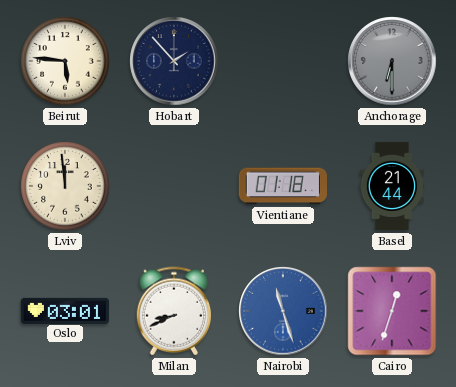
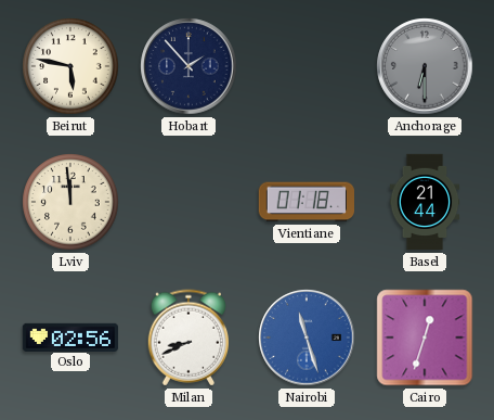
Beirut: 5:46 -> 5:47
Oslo: 03:01 -> 02:56
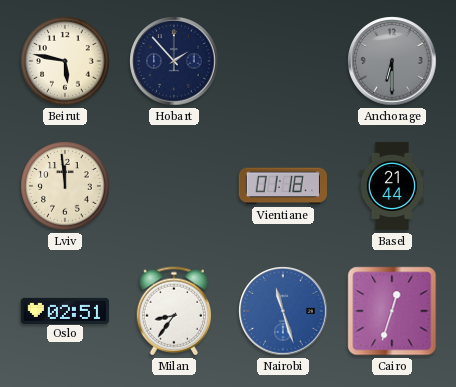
Oslo: 02:56 -> 02:51
Milan: 8:41 -> 8:36
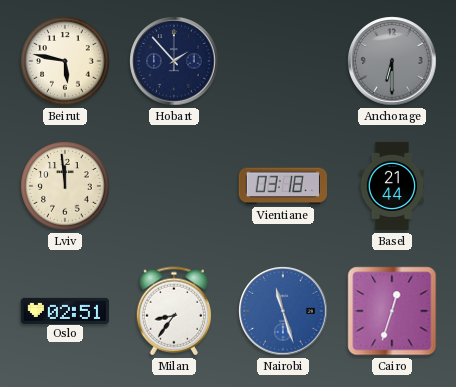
Vientiane: 01:18 -> 03:18
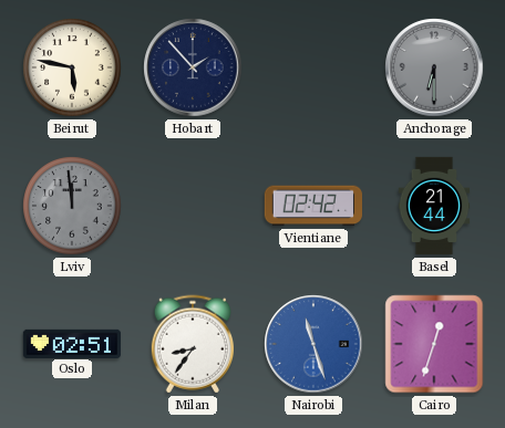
Lviv dial: cream -> grey
Vientiane: 03:18 -> 02:42
